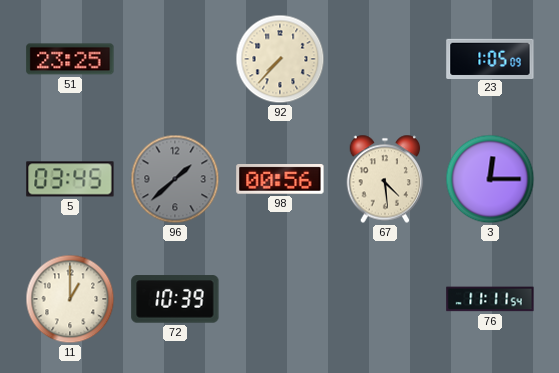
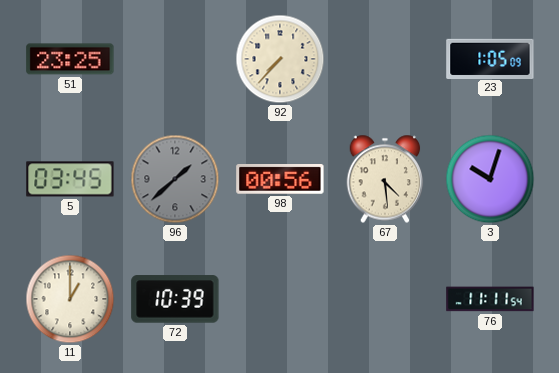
3: 12:15 -> 10:03
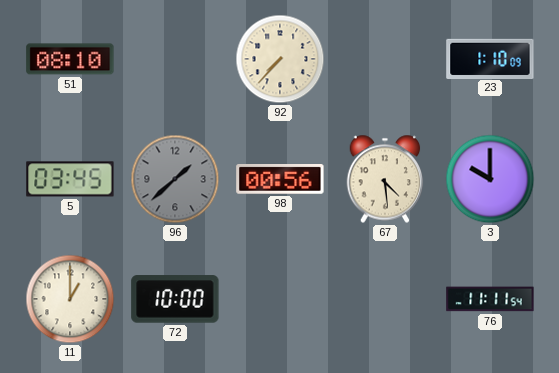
51: 23:25 -> 08:10
23: 1:05 -> 1:10
3: 10:03 -> 10:00
72: 10:39 -> 10:00
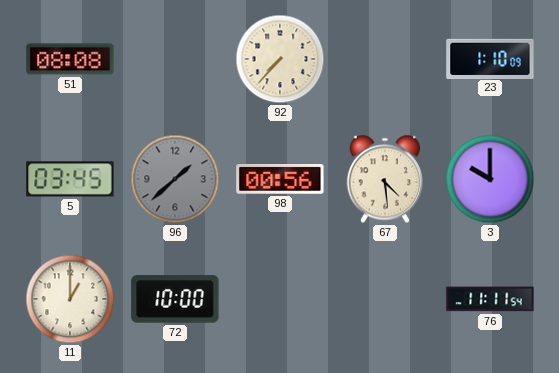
51: 08:10 -> 08:08
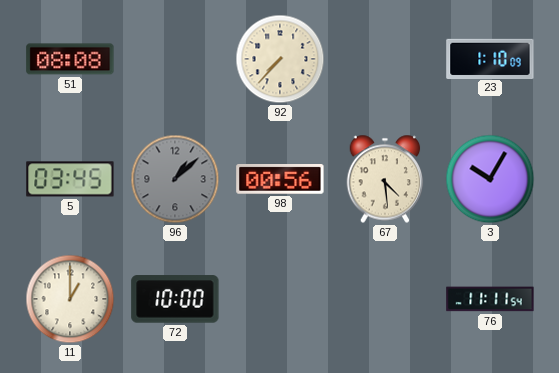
96: 1:38 -> 1:08
3: 10:00 -> 10:05
